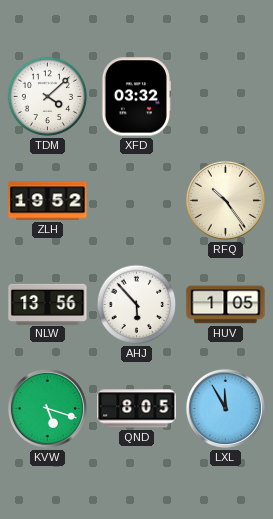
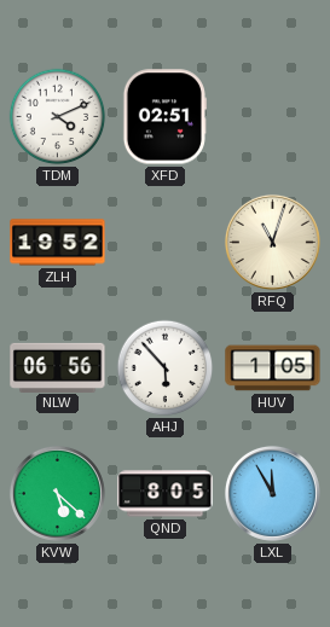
TDM: 4:08 -> 4:11
XFD: 03:32 -> 02:51
RFQ: 10:24 -> 11:03
NLW: 13:56 -> 06:56
KVW: 5:18 -> 5:22
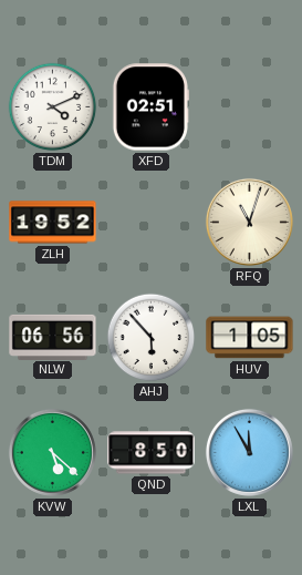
QND: 8:05 -> 8:50
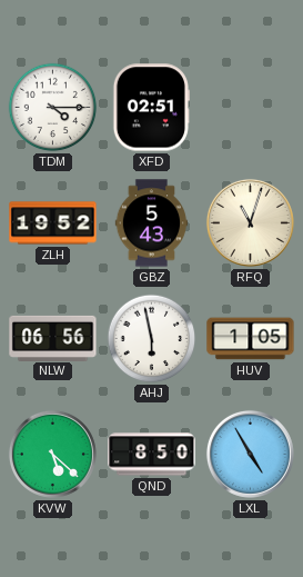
TDM: 4:11 -> 4:15
GBZ: none -> 5:43
AHJ: 5:53 -> 5:58
LXL: 11:55 -> 4:55
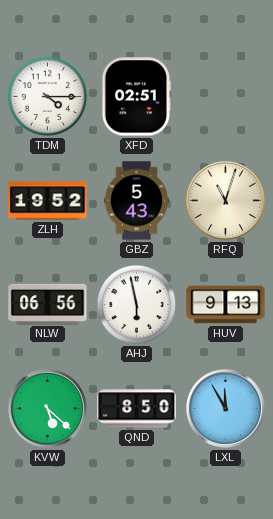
HUV: 1:05 -> 9:13
LXL: 4:55 -> 11:55
